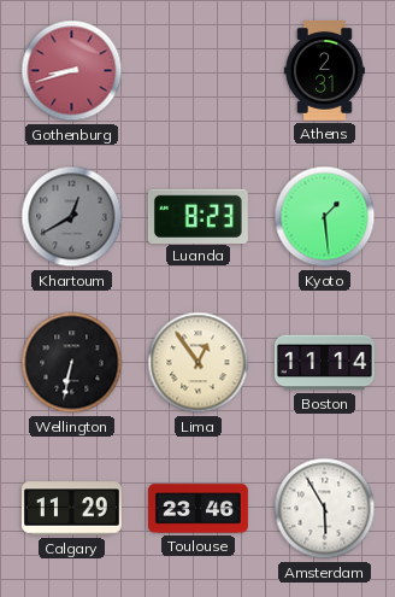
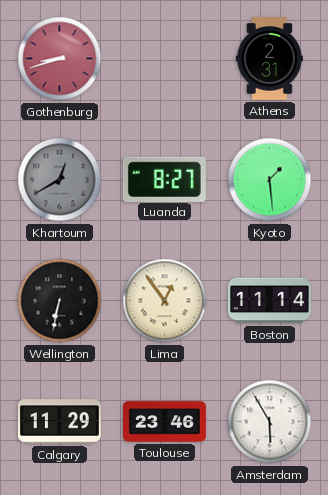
Luanda: 8:23 -> 8:27
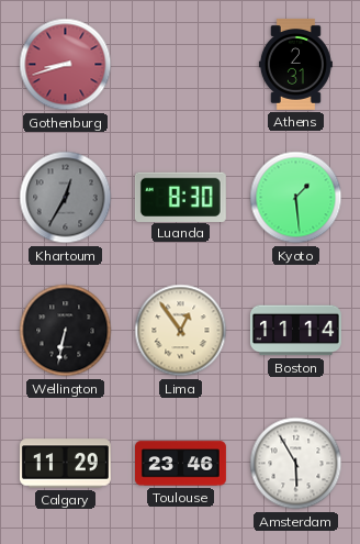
Khartoum: 12:40 -> 12:35
Luanda: 8:27 -> 8:30
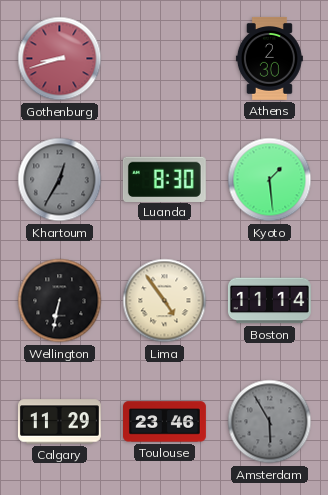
Athens: 2:31 -> 2:30
Lima: 12:54 -> 4:54
Amsterdam dial: white -> grey
